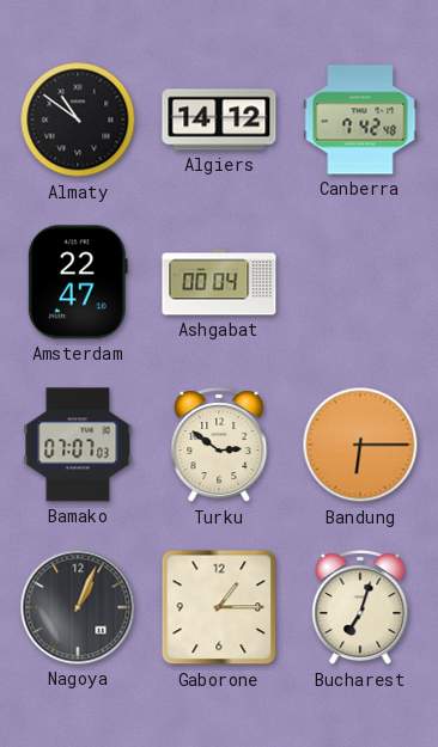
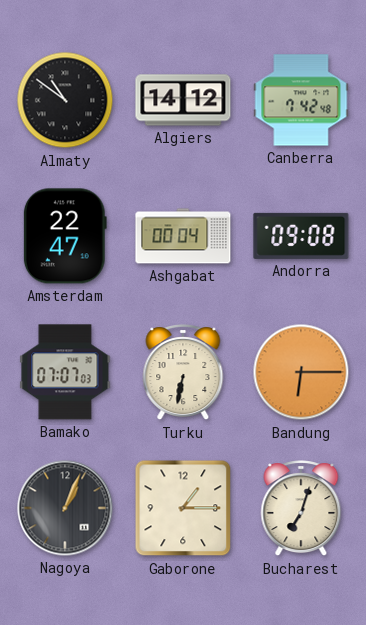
Andorra: none -> 09:08
Turku: 2:51 -> 6:32
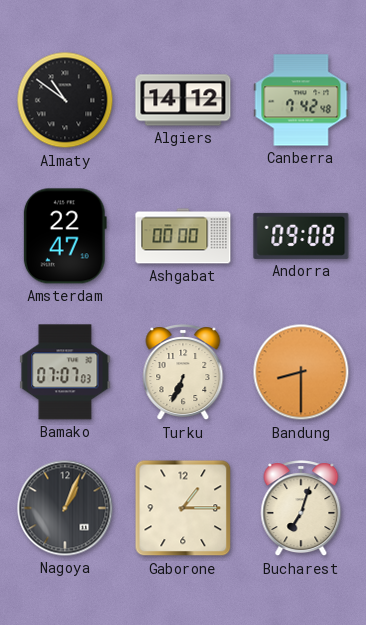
Ashgabat: 00:04 -> 00:00
Turku: 6:32 -> 6:34
Bandung: 6:15 -> 8:30
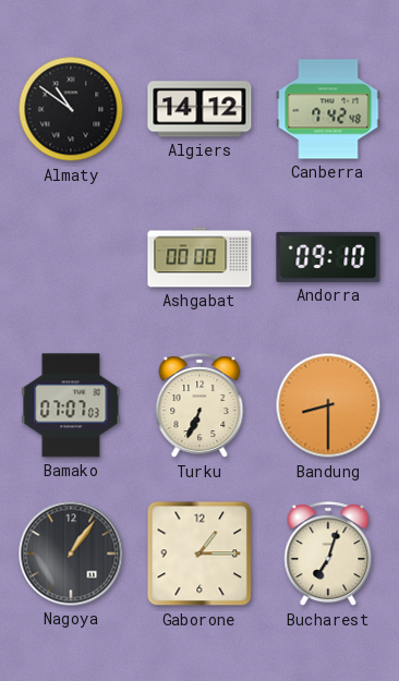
Amsterdam: 22:47 -> none
Andorra: 09:08 -> 09:10
Nagoya: 1:04 -> 1:06
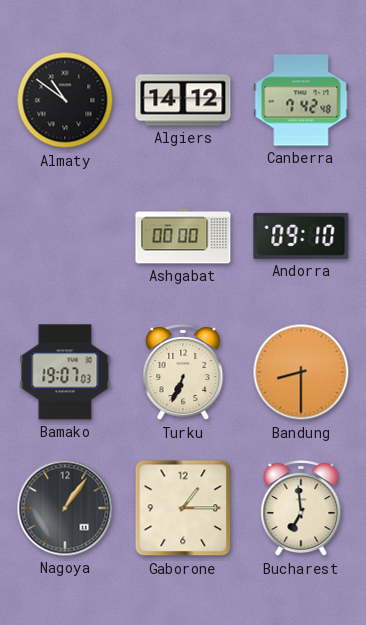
Bamako: 07:07 -> 19:07
Bucharest: 7:03 -> 6:59
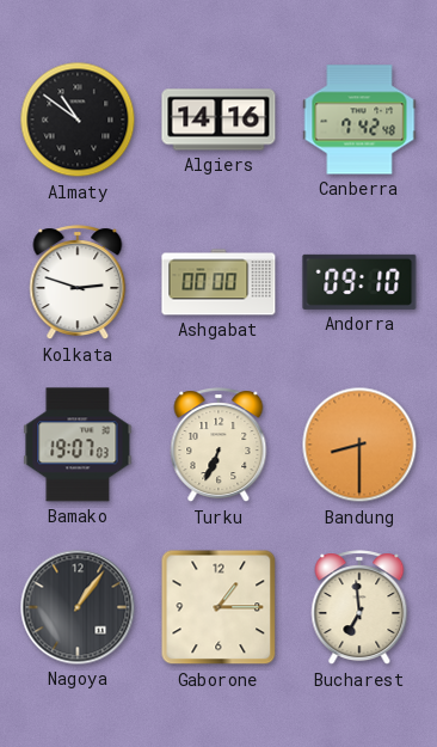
Algiers: 14:12 -> 14:16
Kolkata: none -> 2:48
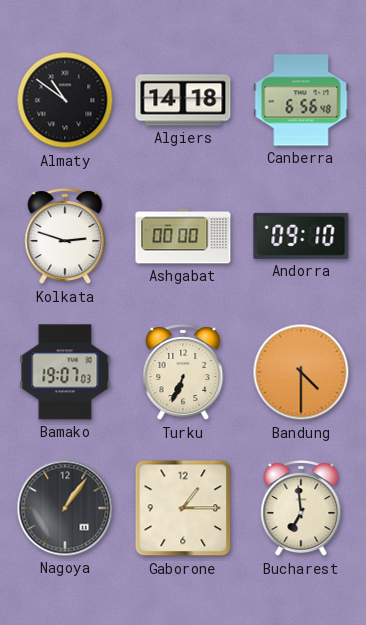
Algiers: 14:16 -> 14:18
Canberra: 7:42 -> 6:56
Bandung: 8:30 -> 4:30
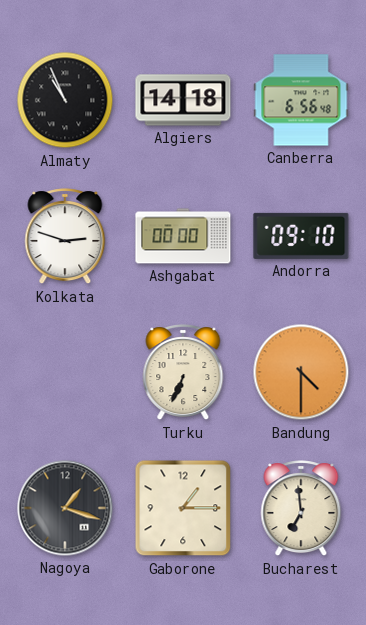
Almaty: 10:51 -> 10:56
Bamako: 19:07 -> none
Nagoya: 1:06 -> 1:18
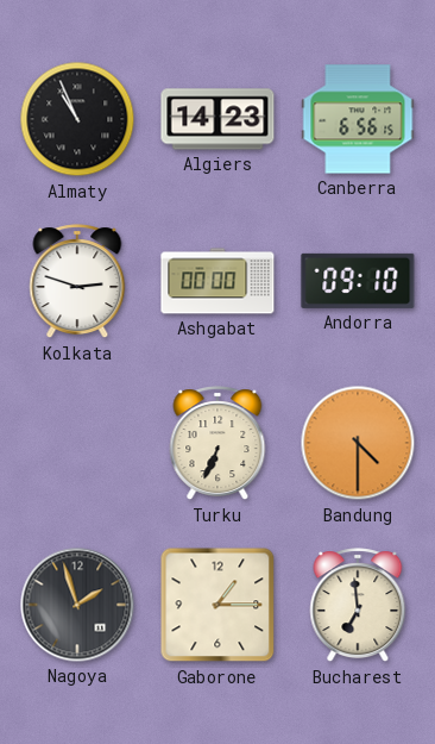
Algiers: 14:18 -> 14:23
Canberra: 6:56:48 -> 6:56:15
Nagoya: 1:18 -> 1:57
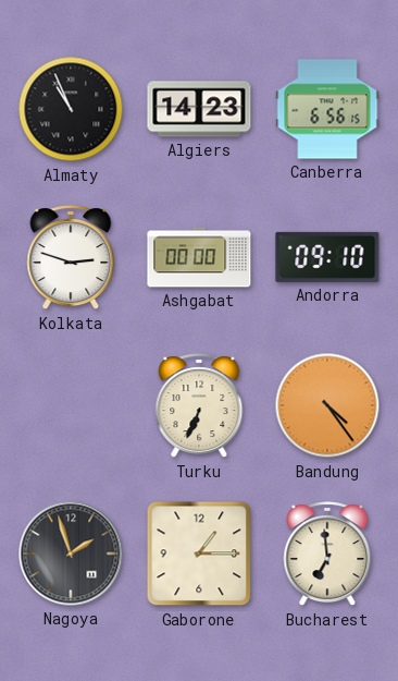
Bandung: 4:30 -> 4:24
